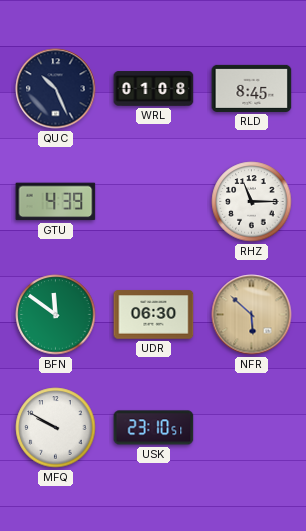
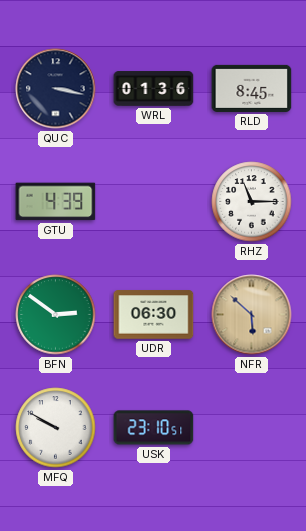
QUC: 10:26 -> 3:17
WRL: 01:08 -> 01:36
BFN: 11:51 -> 2:51
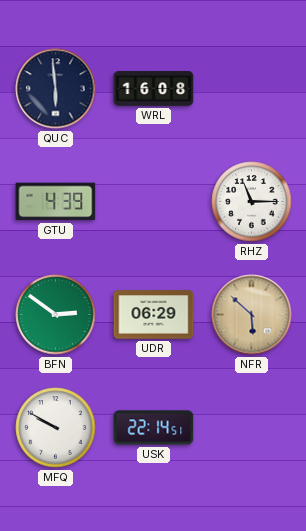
QUC: 3:17 -> 5:59
WRL: 01:36 -> 16:08
RLD: 8:45 -> none
UDR: 06:30 -> 06:29
USK: 23:10 -> 22:14
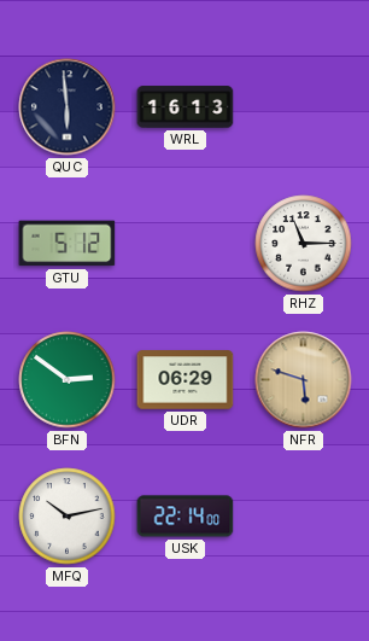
WRL: 16:08 -> 16:13
GTU: 4:39 -> 5:12
NFR: 5:52 -> 5:48
MFQ: 9:50 -> 10:13
USK: 22:14:51 -> 22:14:00
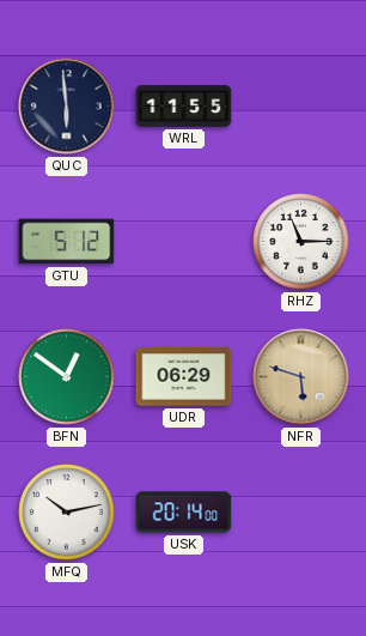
WRL: 16:13 -> 11:55
BFN: 2:51 -> 12:51
USK: 22:14 -> 20:14
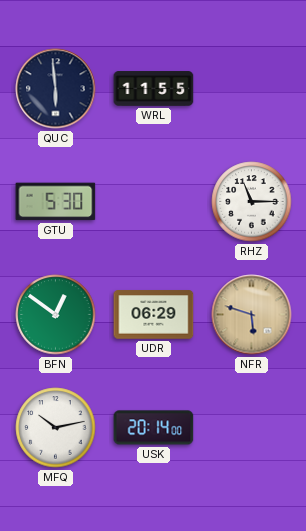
GTU: 5:12 -> 5:30
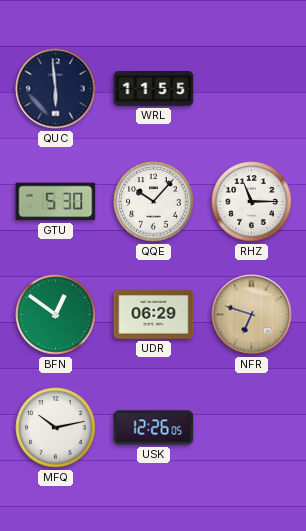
QQE: none -> 10:07
NFR: 5:48 -> 6:48
USK: 20:14 -> 12:26
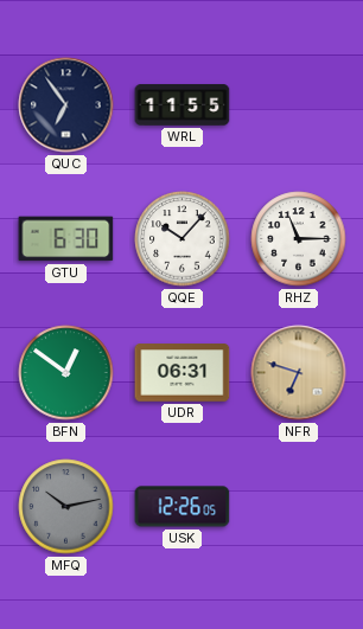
QUC: 5:59 -> 6:54
GTU: 5:30 -> 6:30
UDR: 06:29 -> 06:31
MFQ dial: white -> grey
